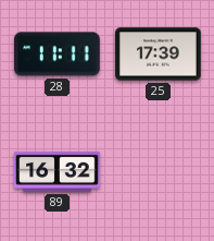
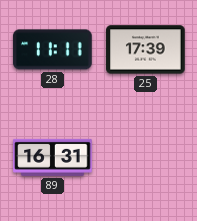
89: 16:32 -> 16:31
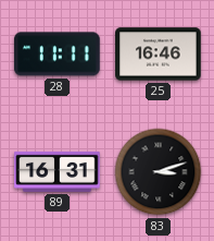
25: 17:39 -> 16:46
83: none -> 3:12
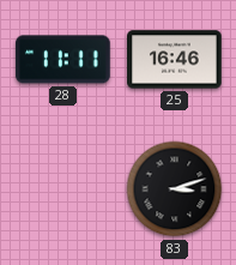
89: 16:31 -> none
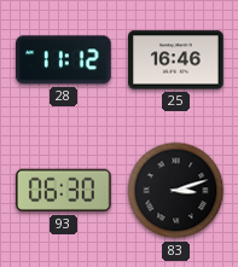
28: 11:11 -> 11:12
93: none -> 06:30
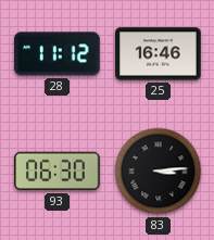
83: 3:12 -> 3:14
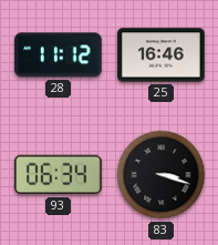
93: 06:30 -> 06:34
83: 3:14 -> 3:18
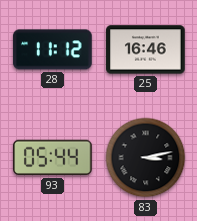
93: 06:34 -> 05:44
83: 3:18 -> 3:13
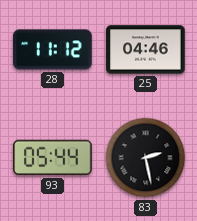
25: 16:46 -> 04:46
83: 3:13 -> 2:28
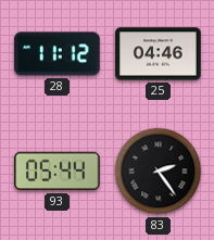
83: 2:28 -> 2:24
